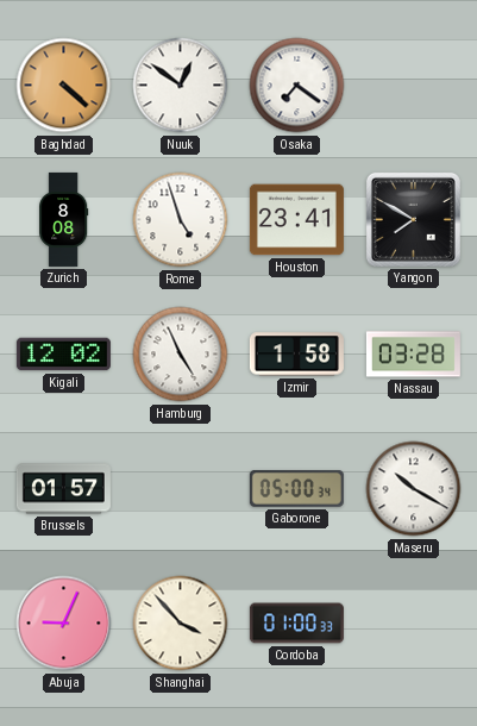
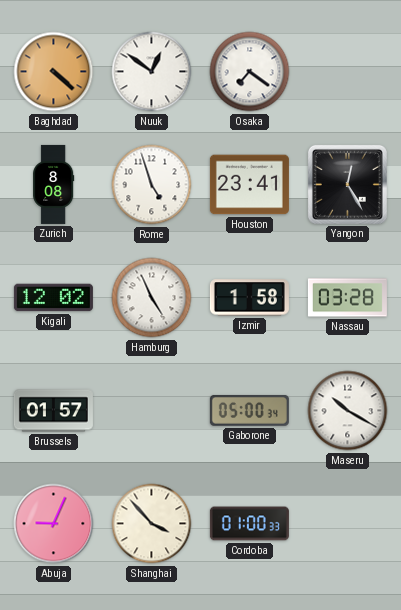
Yangon: 7:50 -> 12:25
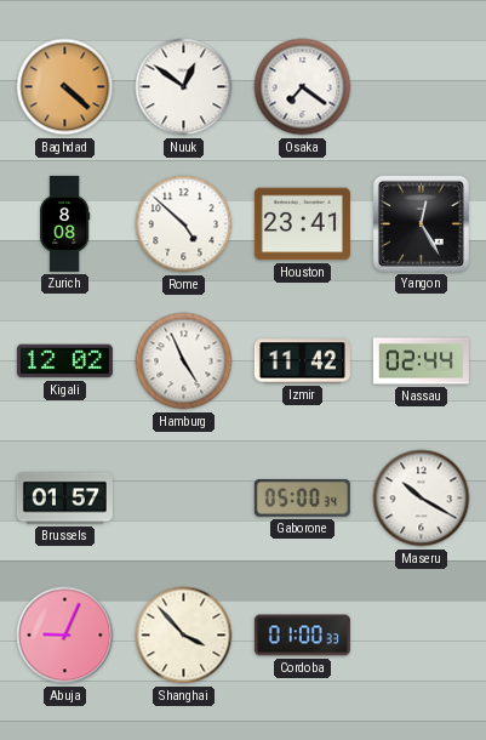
Rome: 4:57 -> 4:52
Izmir: 1:58 -> 11:42
Nassau: 03:28 -> 02:44
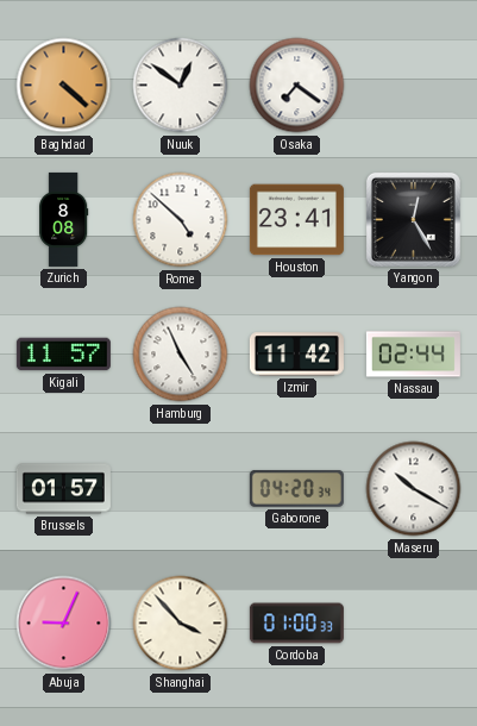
Kigali: 12:02 -> 11:57
Gaborone: 05:00 -> 04:20
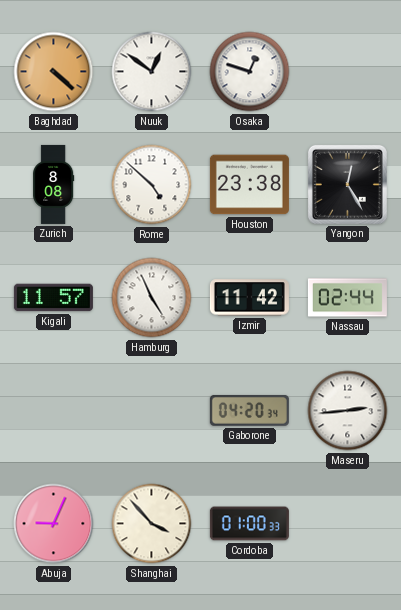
Osaka: 7:21 -> 12:48
Houston: 23:41 -> 23:38
Brussels: 01:57 -> none
Maseru: 10:20 -> 2:44
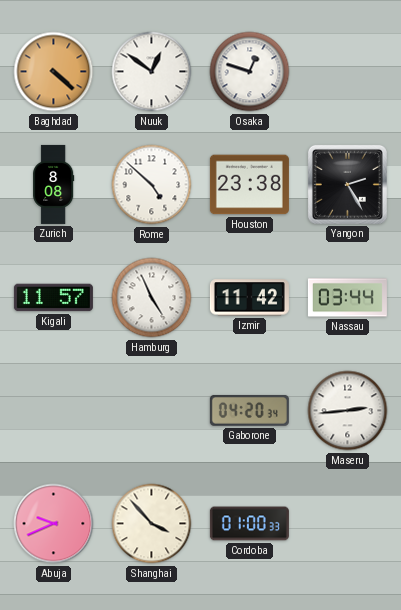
Yangon: 12:25 -> 2:25
Nassau: 02:44 -> 03:44
Abuja: 9:04 -> 9:41
